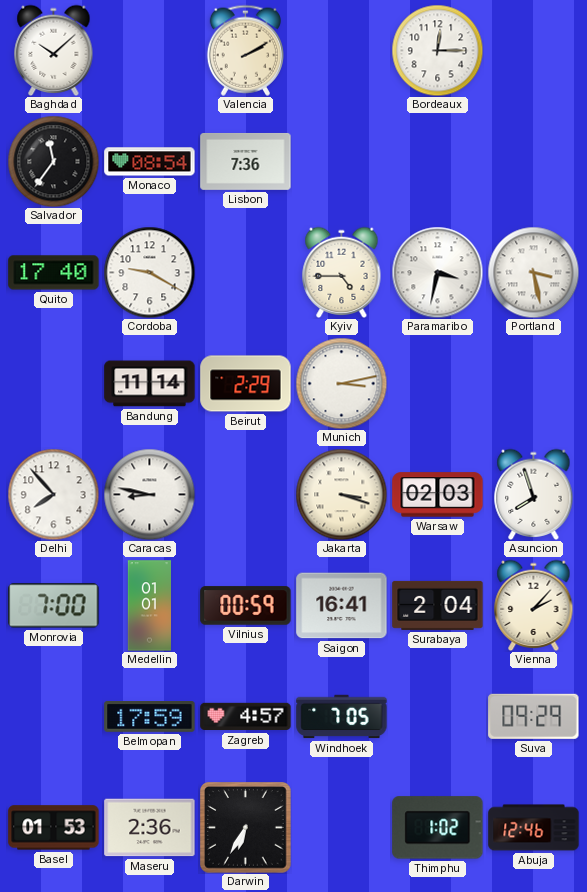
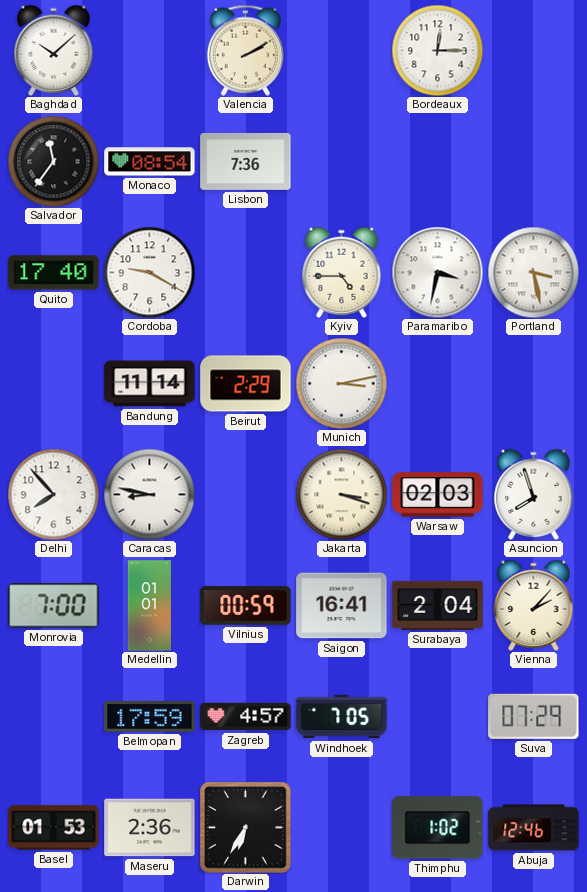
Suva: 09:29 -> 07:29
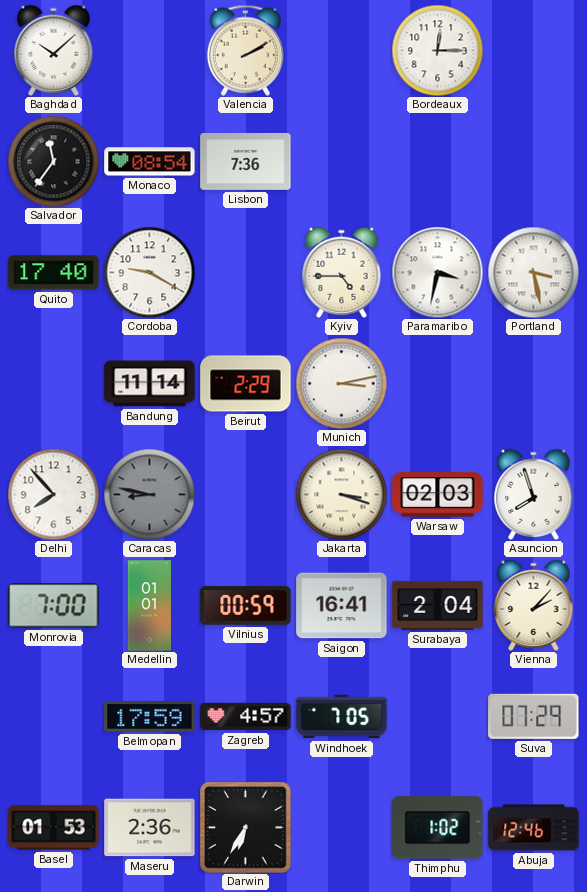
Caracas dial: white -> grey
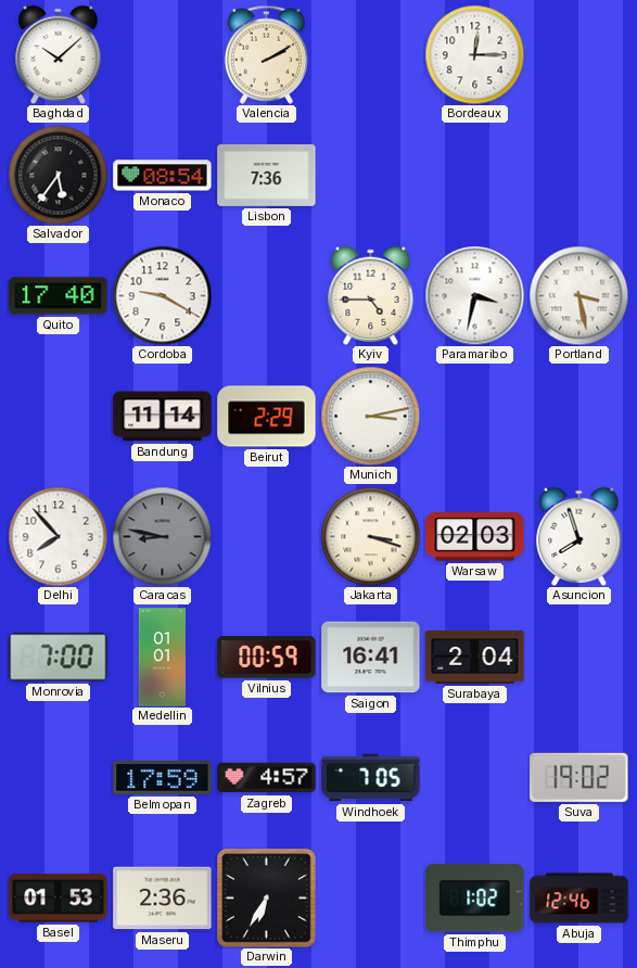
Salvador: 11:36 -> 5:36
Vienna: 2:07 -> none
Suva: 07:29 -> 19:02
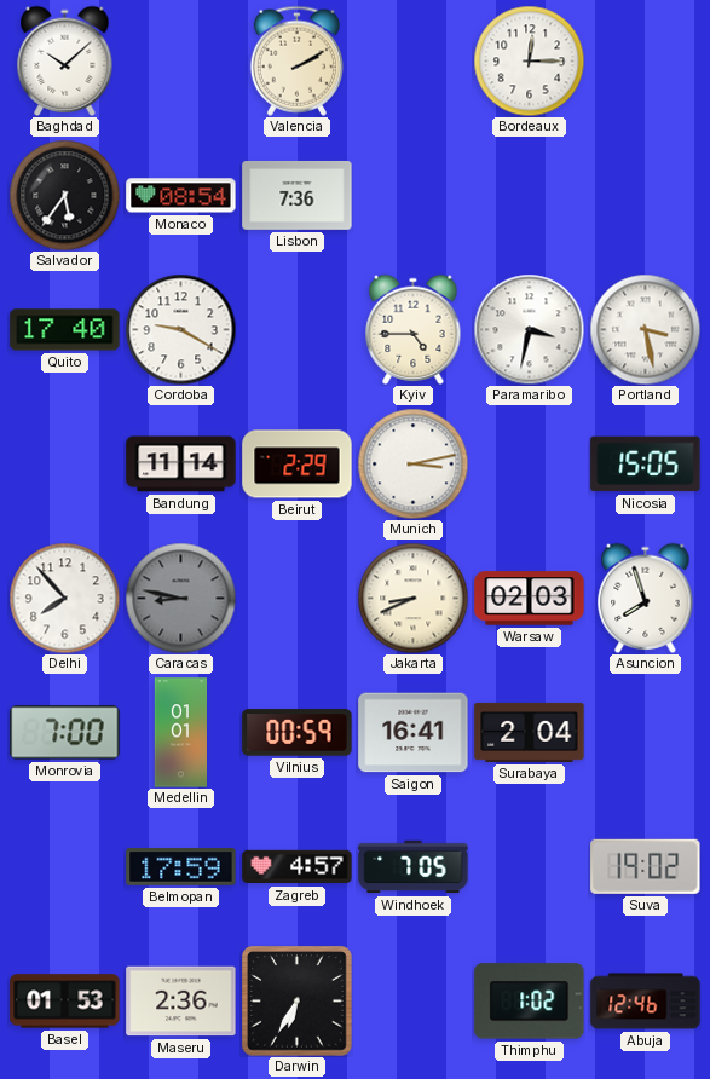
Nicosia: none -> 15:05
Jakarta: 3:18 -> 8:41
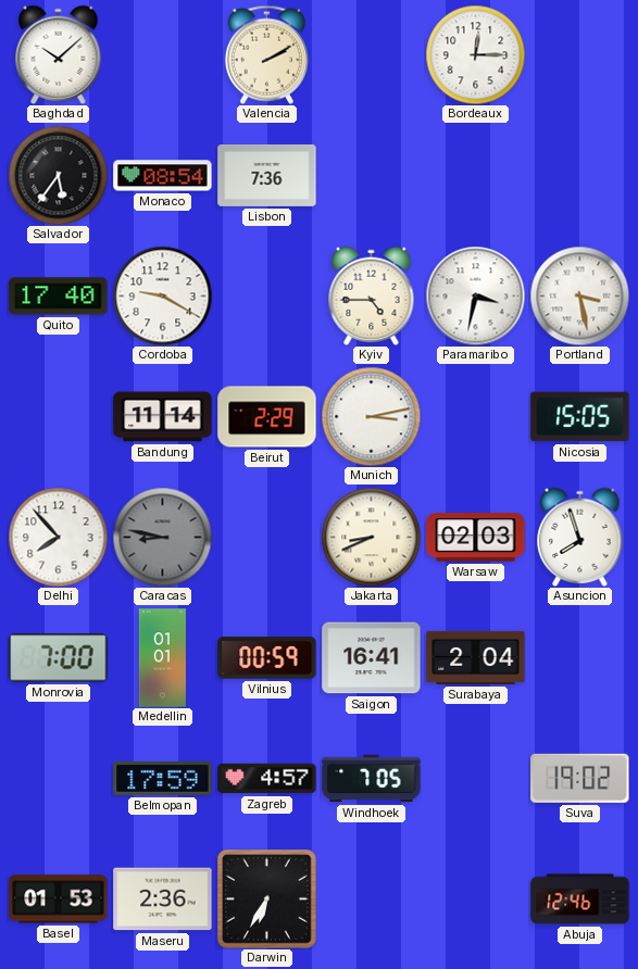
Thimphu: 1:02 -> none
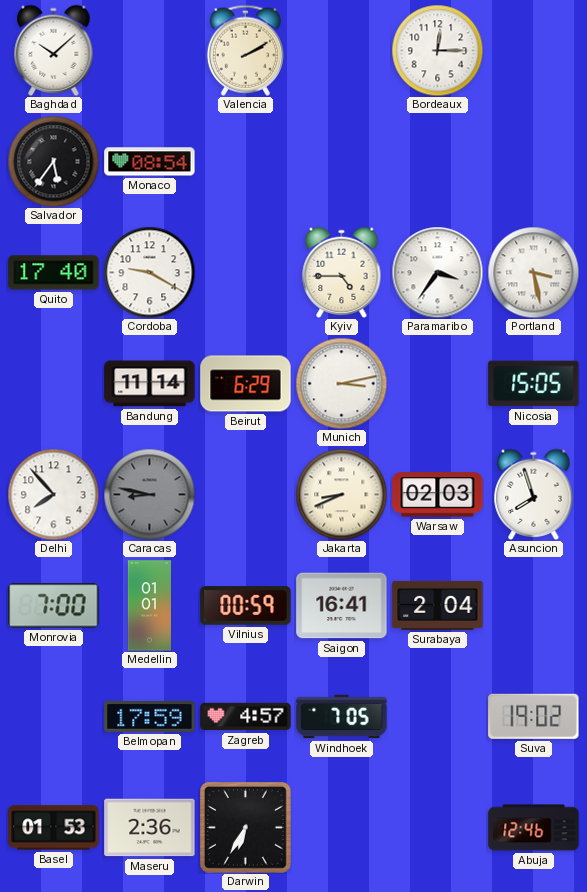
Lisbon: 7:36 -> none
Paramaribo: 3:32 -> 3:36
Beirut: 2:29 -> 6:29
